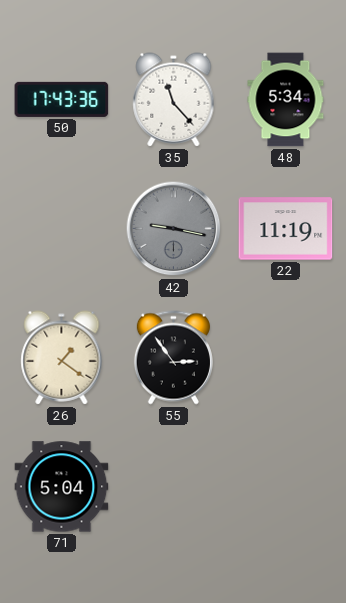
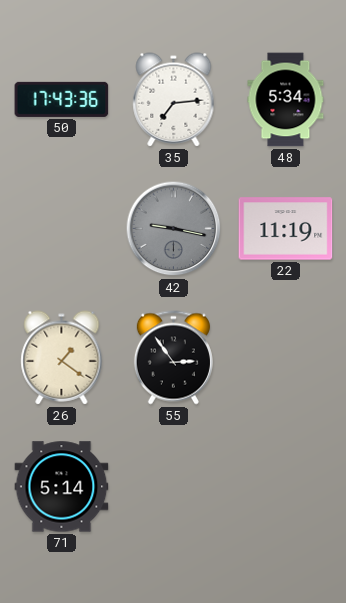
35: 11:23 -> 7:14
71: 5:04 -> 5:14
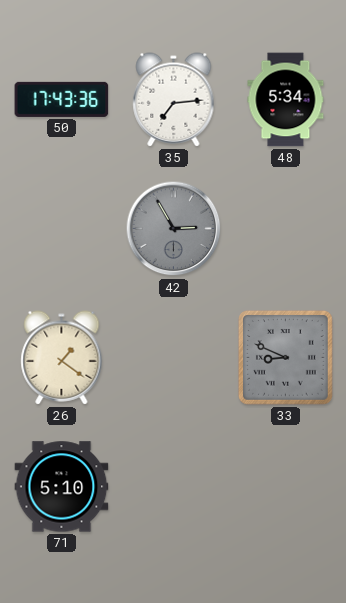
42: 9:17 -> 2:55
22: 11:19 -> none
55: 2:54 -> none
33: none -> 8:49
71: 5:14 -> 5:10
